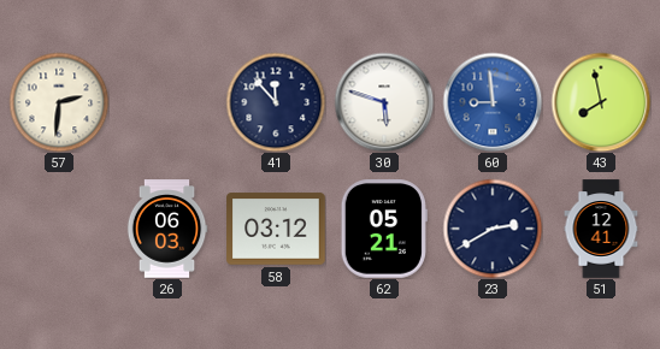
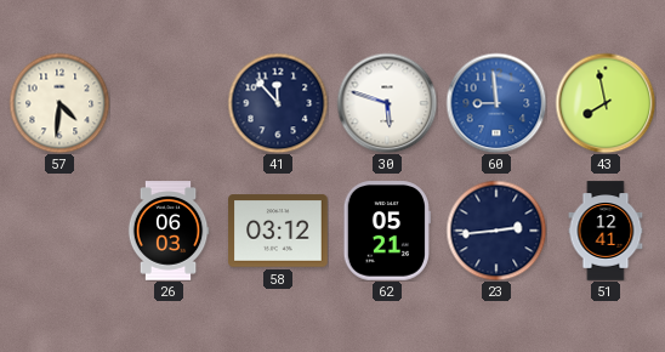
57: 2:31 -> 4:31
23: 2:40 -> 2:44
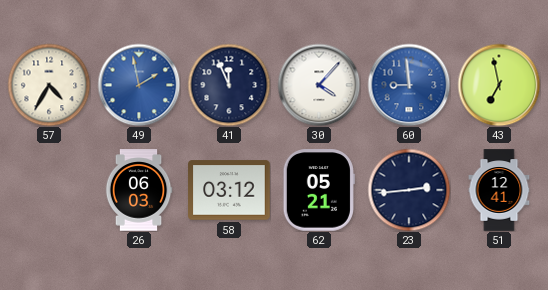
57: 4:31 -> 4:35
49: none -> 1:58
41: 11:53 -> 11:56
30: 5:48 -> 4:07
43: 7:58 -> 6:58
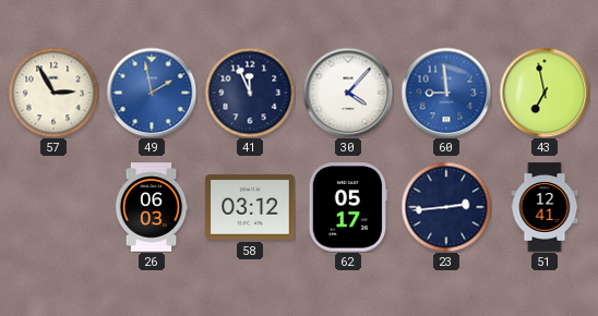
57: 4:35 -> 2:55
62: 05:21 -> 05:17
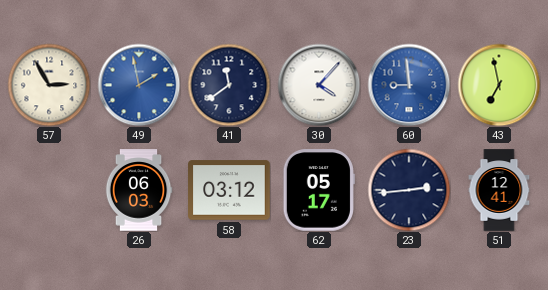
41: 11:56 -> 11:39
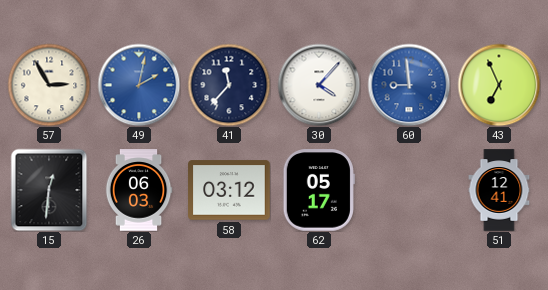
49: 1:58 -> 2:02
41: 11:39 -> 11:37
43: 6:58 -> 6:56
15: none -> 12:31
23: 2:44 -> none
